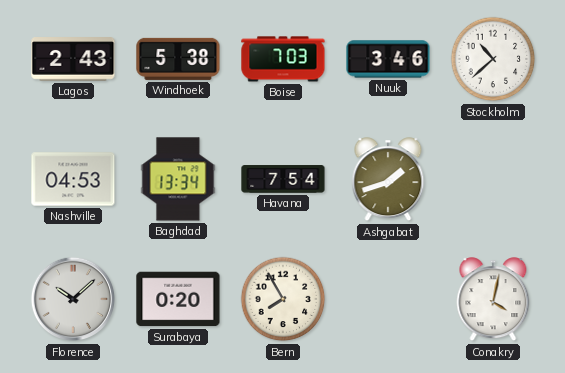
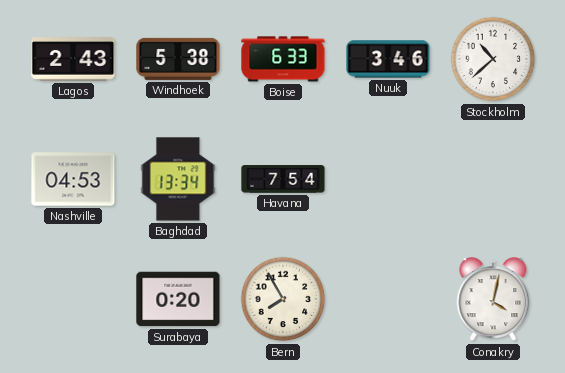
Boise: 7:03 -> 6:33
Ashgabat: 1:42 -> none
Florence: 10:08 -> none
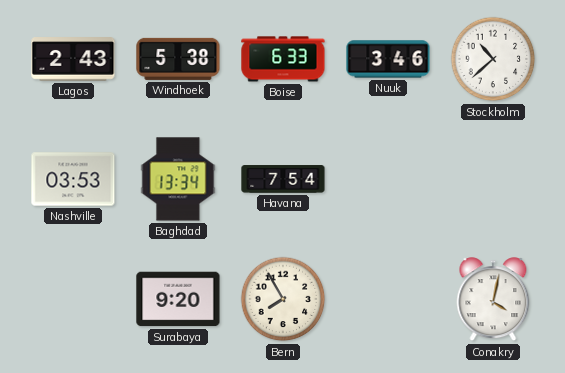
Nashville: 04:53 -> 03:53
Surabaya: 0:20 -> 9:20
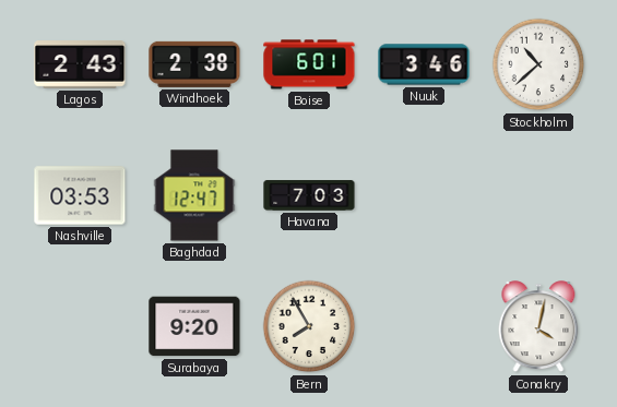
Windhoek: 5:38 -> 2:38
Boise: 6:33 -> 6:01
Baghdad: 13:34 -> 12:47
Havana: 7:54 -> 7:03
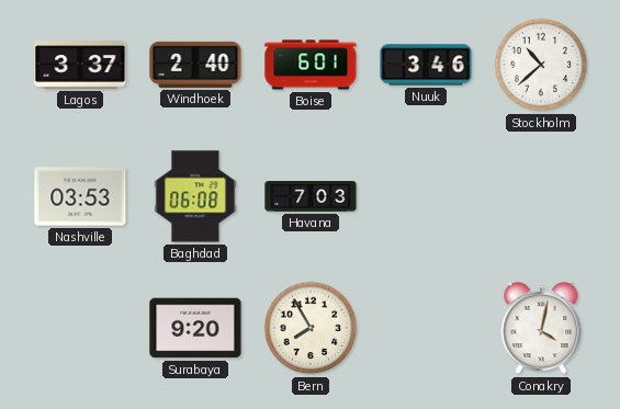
Lagos: 2:43 -> 3:37
Windhoek: 2:38 -> 2:40
Baghdad: 12:47 -> 06:08
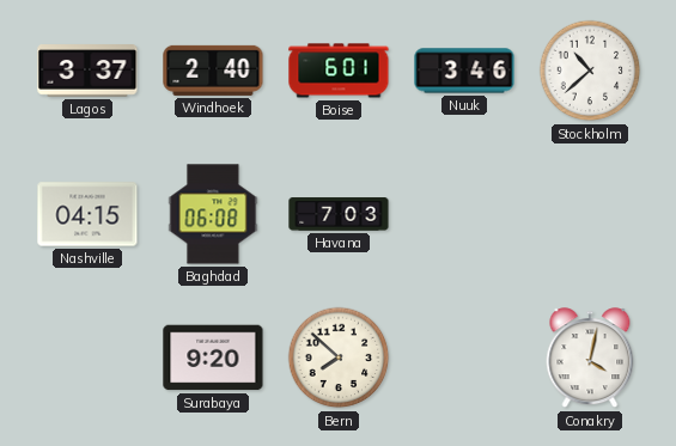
Nashville: 03:53 -> 04:15
Bern: 7:55 -> 7:52
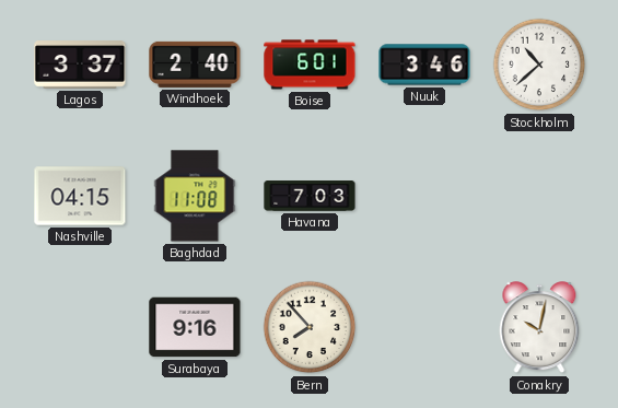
Baghdad: 06:08 -> 11:08
Surabaya: 9:20 -> 9:16
Bern: 7:52 -> 7:53
Conakry: 4:02 -> 10:02
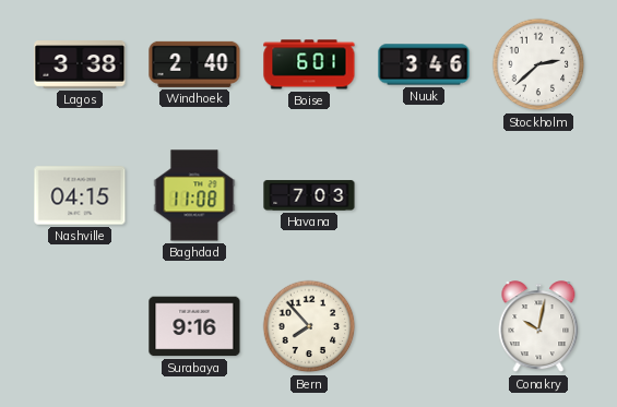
Lagos: 3:37 -> 3:38
Stockholm: 10:38 -> 2:38
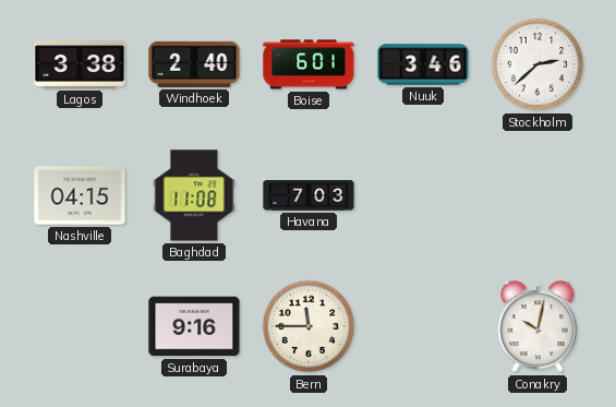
Bern: 7:53 -> 11:45
